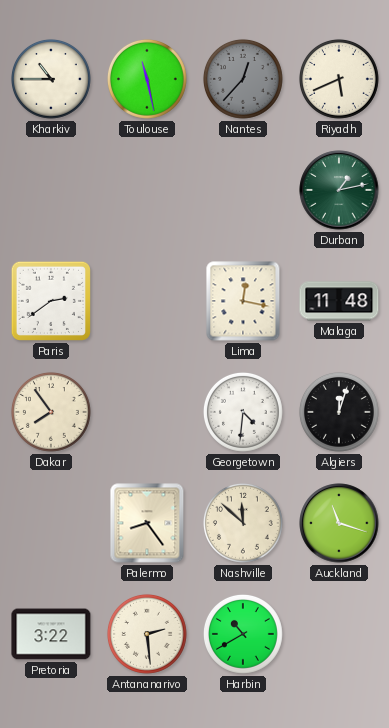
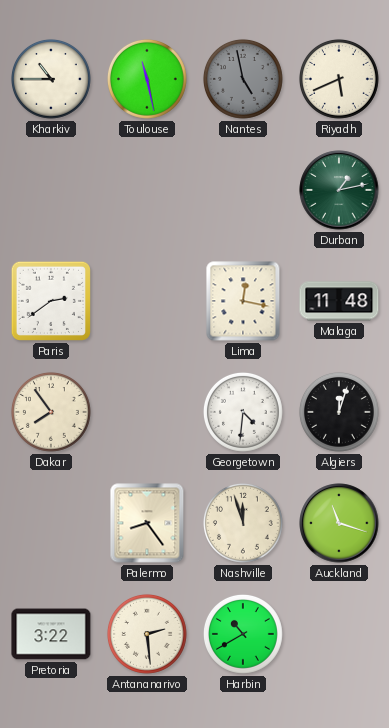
Nantes: 12:37 -> 4:58
Nashville: 11:52 -> 11:57
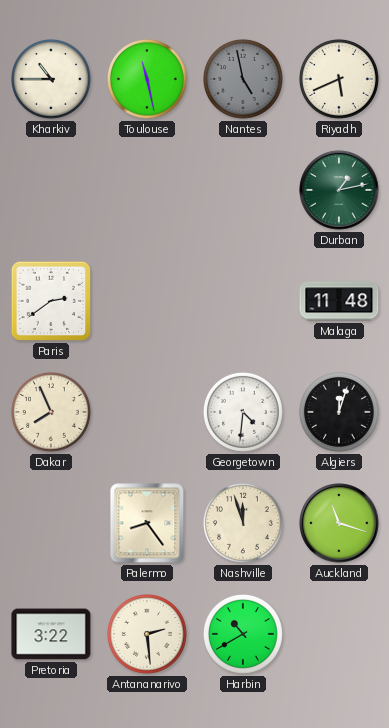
Lima: 12:17 -> none
Dakar: 7:54 -> 7:56
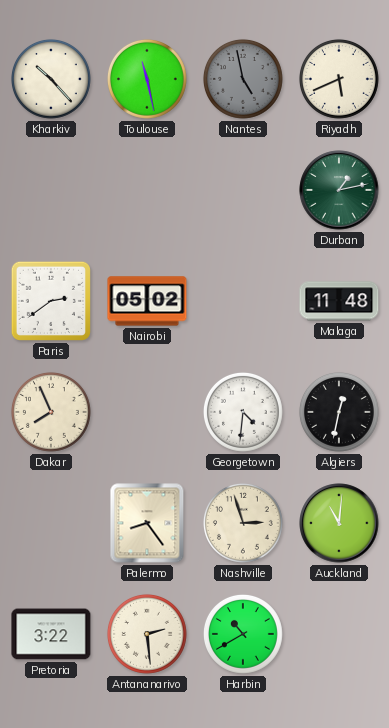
Kharkiv: 10:45 -> 10:23
Nairobi: none -> 05:02
Algiers: 12:03 -> 12:32
Nashville: 11:57 -> 2:57
Auckland: 11:18 -> 11:01
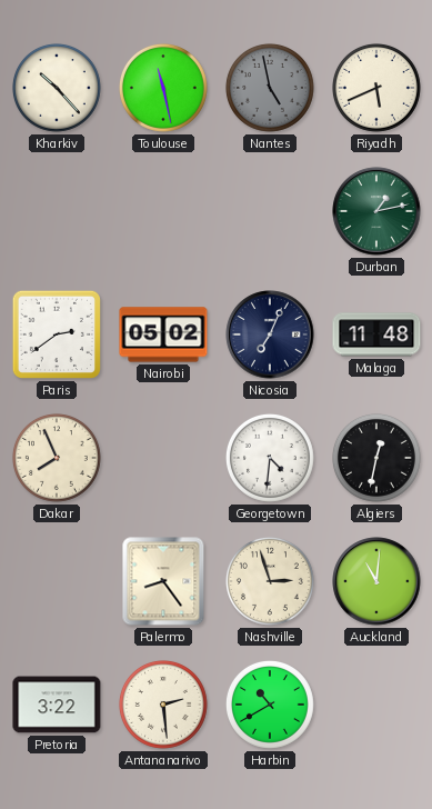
Nicosia: none -> 7:04
